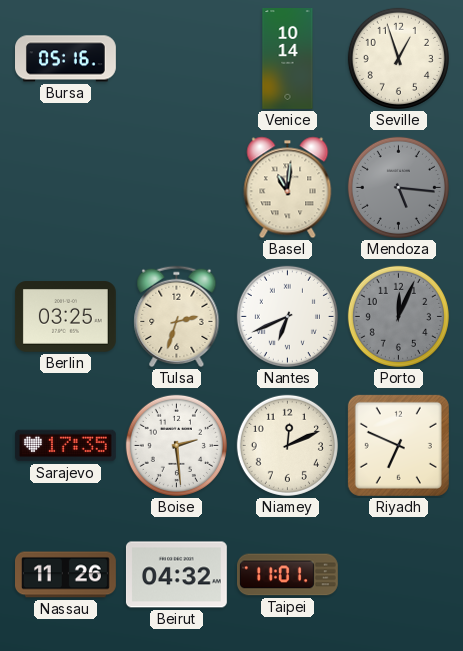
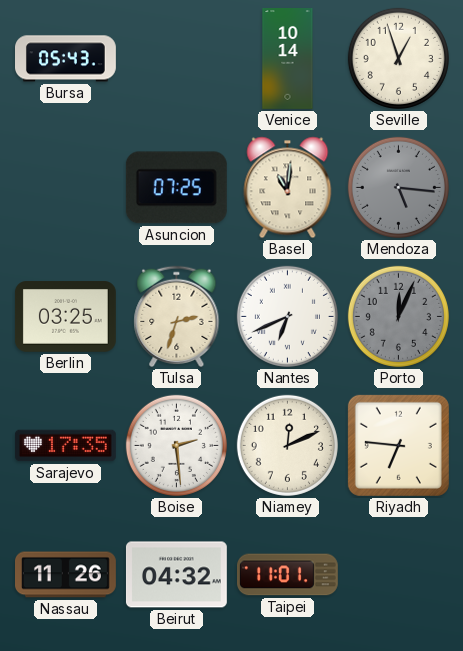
Bursa: 05:16 -> 05:43
Asuncion: none -> 07:25
Riyadh: 6:49 -> 6:46
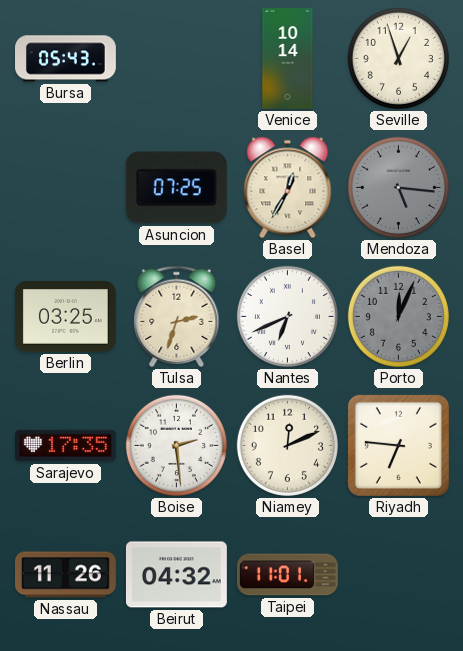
Basel: 11:01 -> 12:35
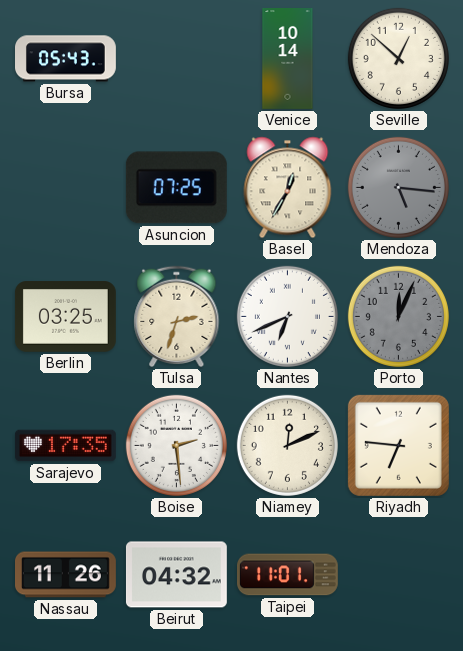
Seville: 12:57 -> 12:52
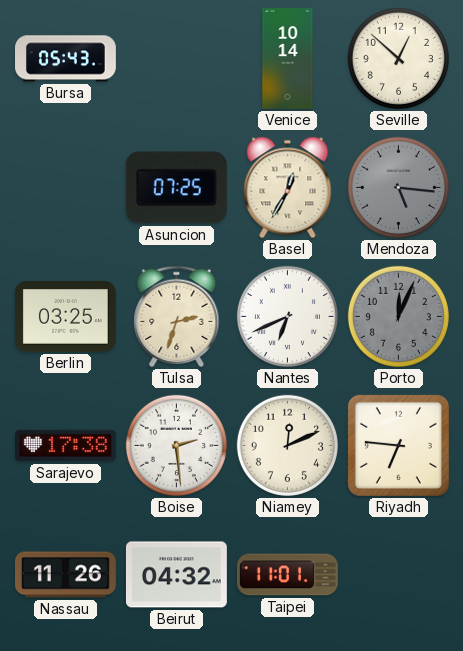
Sarajevo: 17:35 -> 17:38
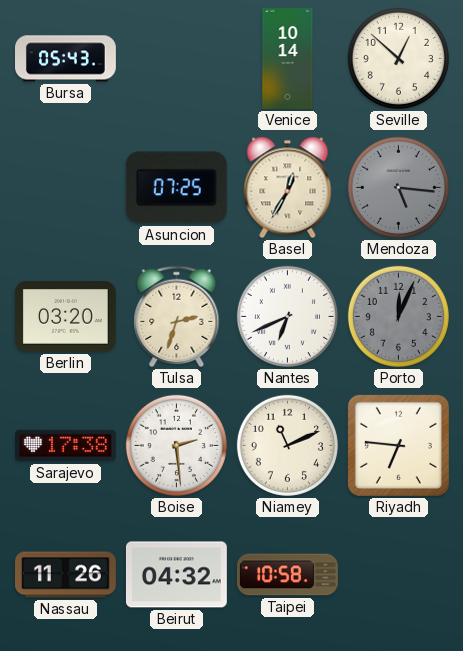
Berlin: 03:25 -> 03:20
Niamey: 12:11 -> 11:11
Taipei: 11:01 -> 10:58
